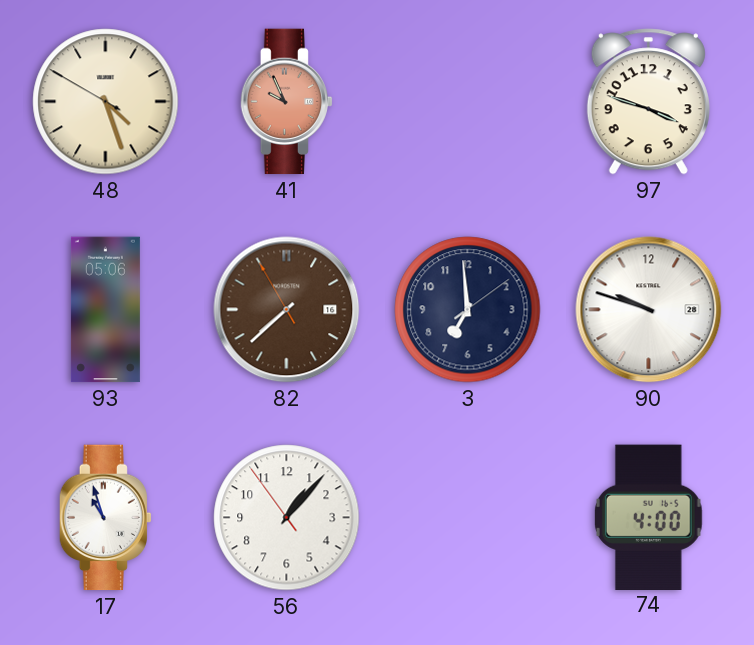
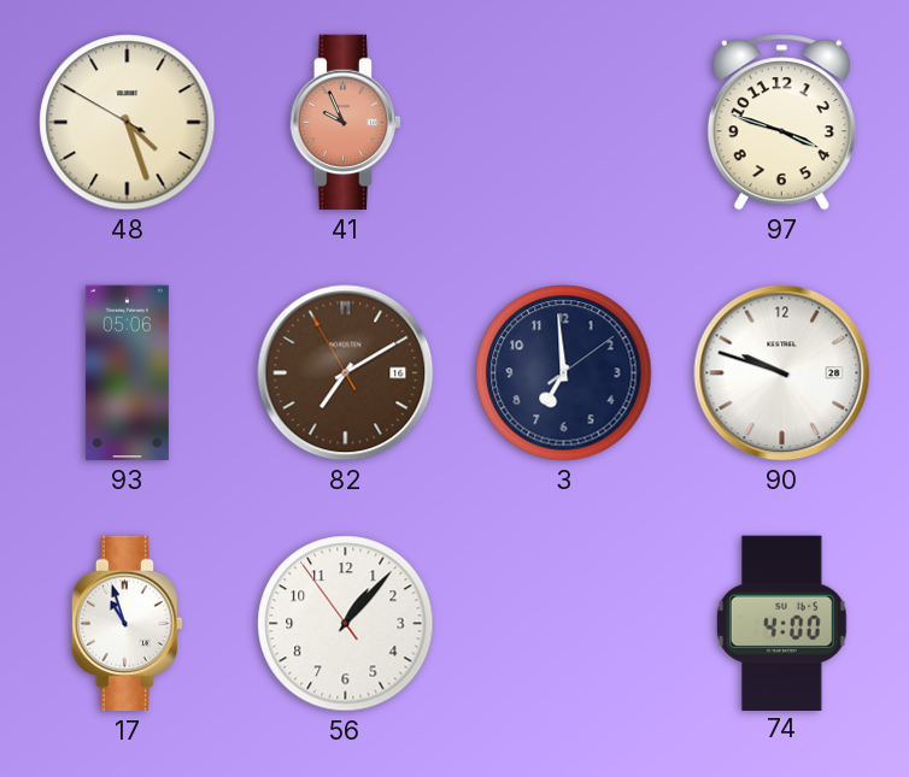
82: 7:37 -> 7:09
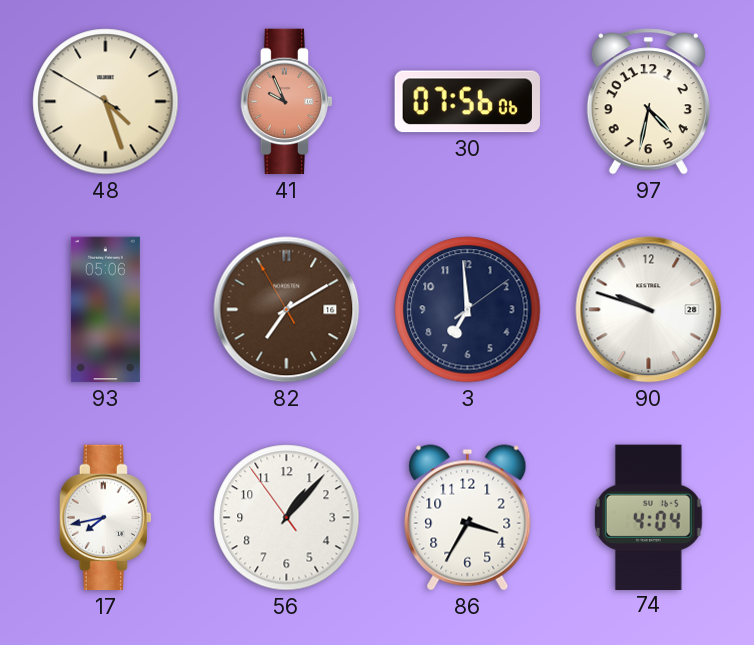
30: none -> 07:56
97: 3:48 -> 4:32
17: 10:57 -> 7:43
86: none -> 3:35
74: 4:00 -> 4:04
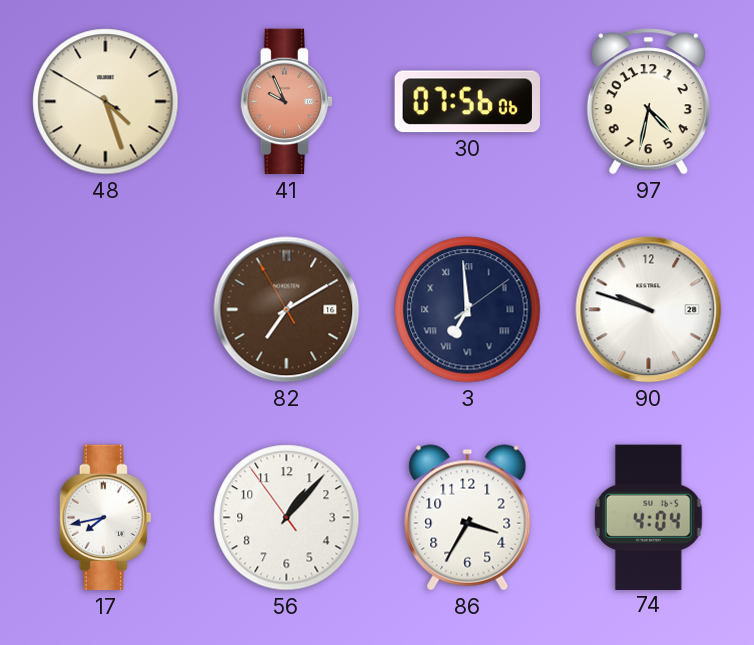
93: 05:06 -> none
3 numerals: Arabic -> Roman
